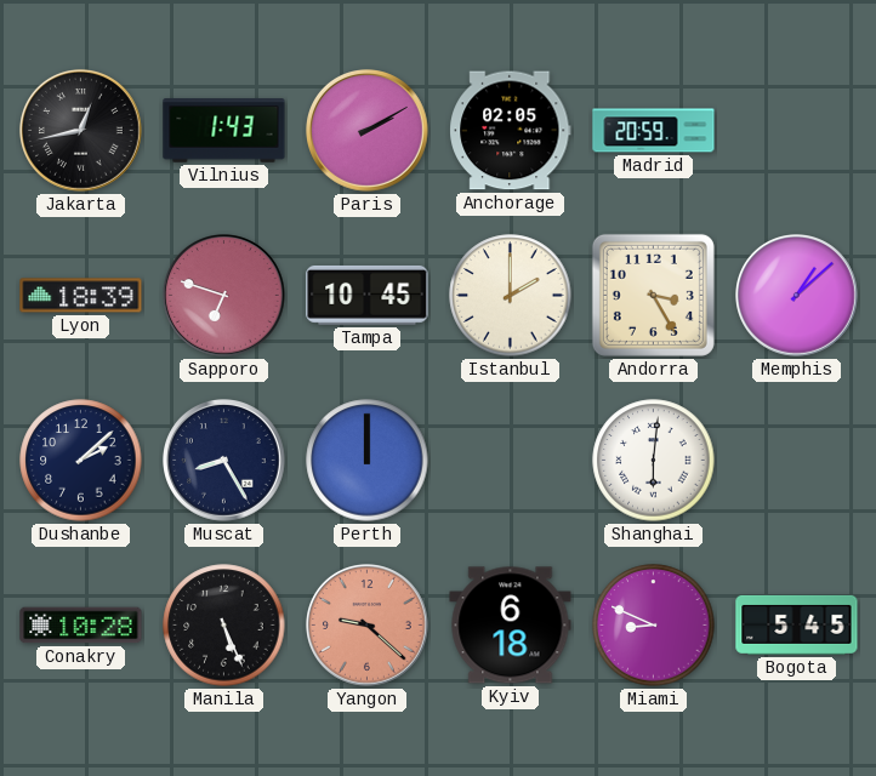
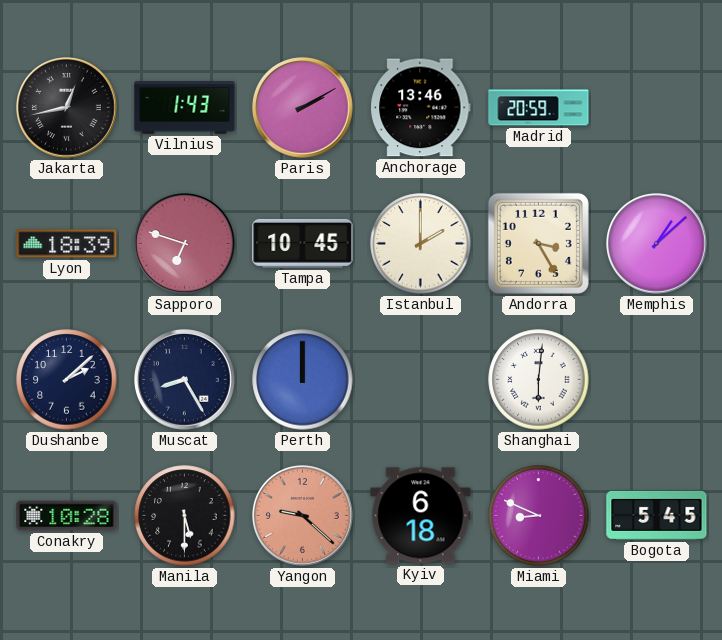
Anchorage: 02:05 -> 13:46
Manila: 5:26 -> 5:30
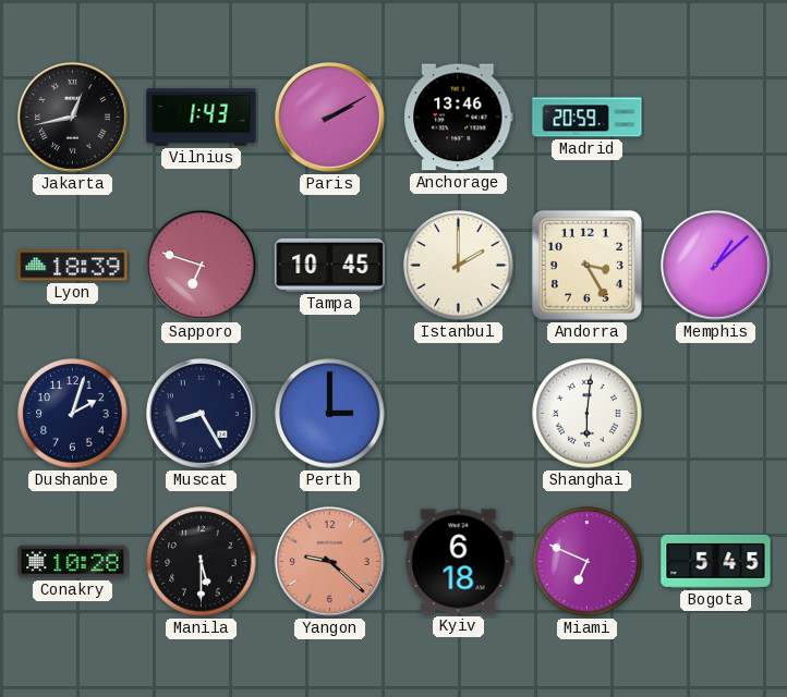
Dushanbe: 2:08 -> 2:03
Perth: 12:00 -> 3:00
Miami: 8:49 -> 6:49
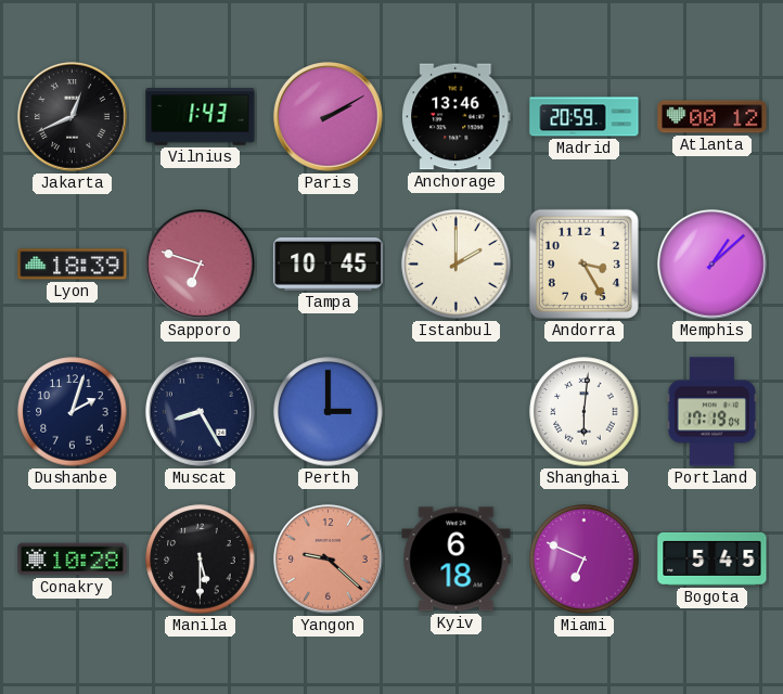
Jakarta: 12:43 -> 12:41
Atlanta: none -> 00:12
Portland: none -> 17:19
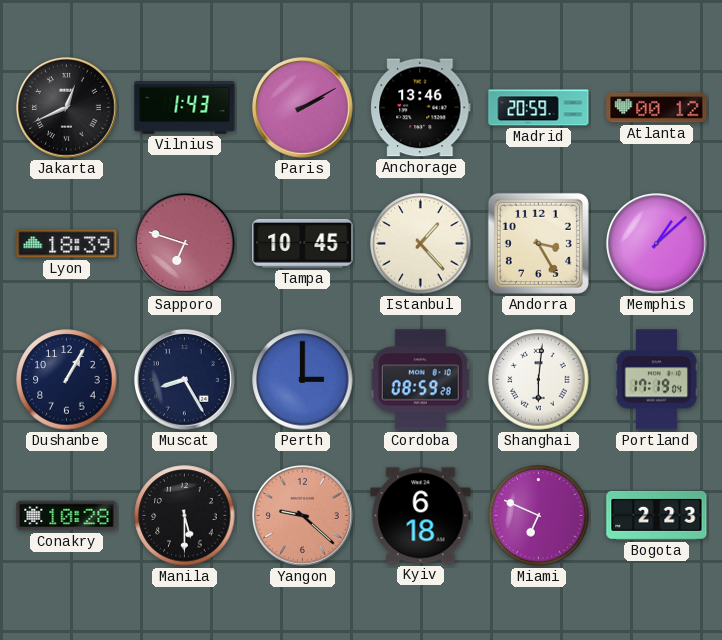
Istanbul: 2:00 -> 1:23
Dushanbe: 2:03 -> 1:05
Cordoba: none -> 08:59
Bogota: 5:45 -> 2:23
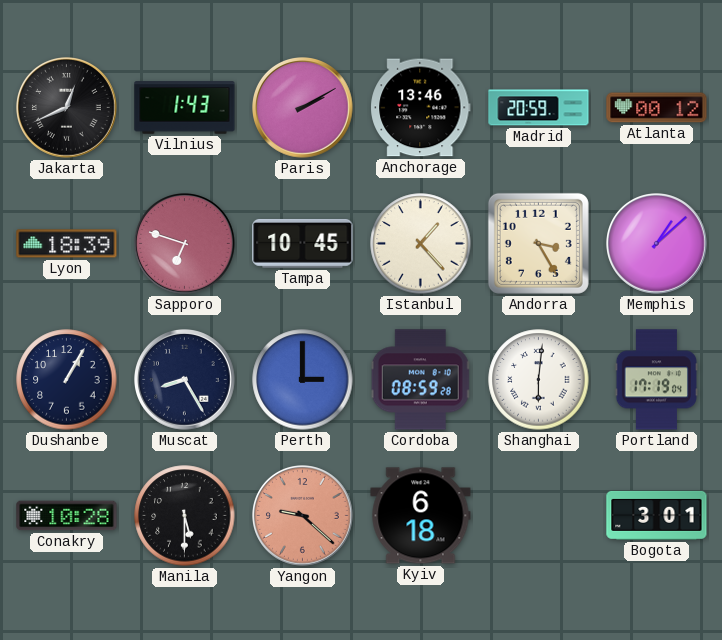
Miami: 6:49 -> none
Bogota: 2:23 -> 3:01
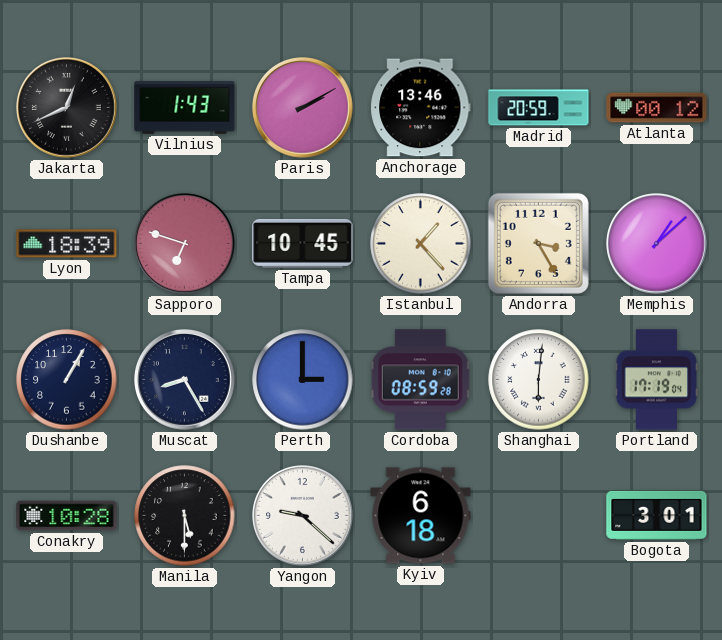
Yangon dial: salmon -> white
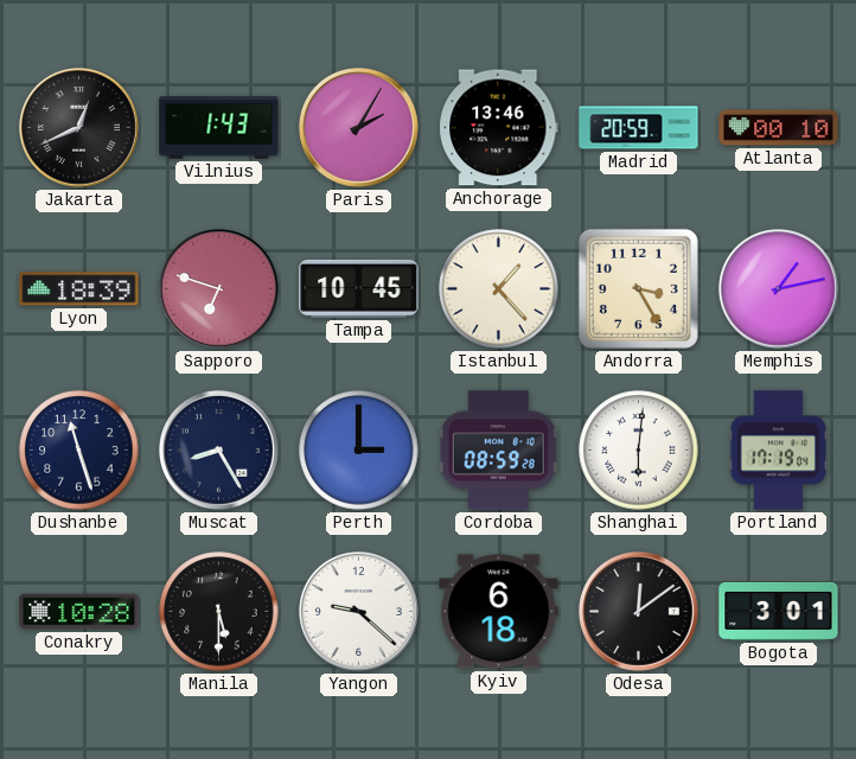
Paris: 2:10 -> 2:05
Atlanta: 00:12 -> 00:10
Memphis: 1:08 -> 1:13
Dushanbe: 1:05 -> 11:27
Odesa: none -> 12:09
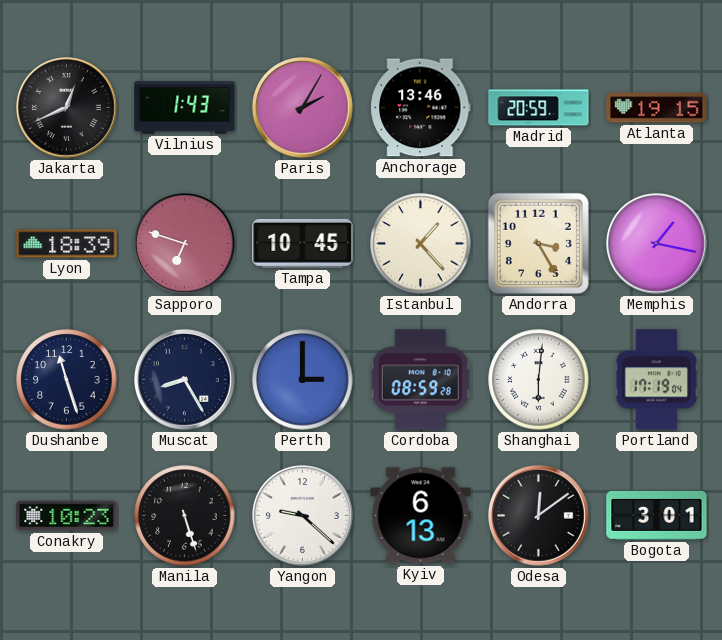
Atlanta: 00:10 -> 19:15
Memphis: 1:13 -> 1:17
Conakry: 10:28 -> 10:23
Manila: 5:30 -> 5:27
Kyiv: 6:18 -> 6:13
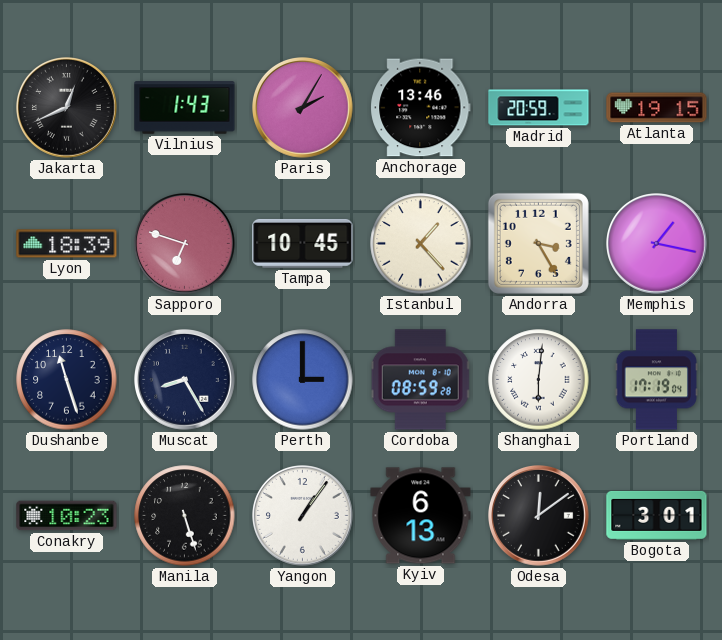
Yangon: 9:22 -> 1:06
